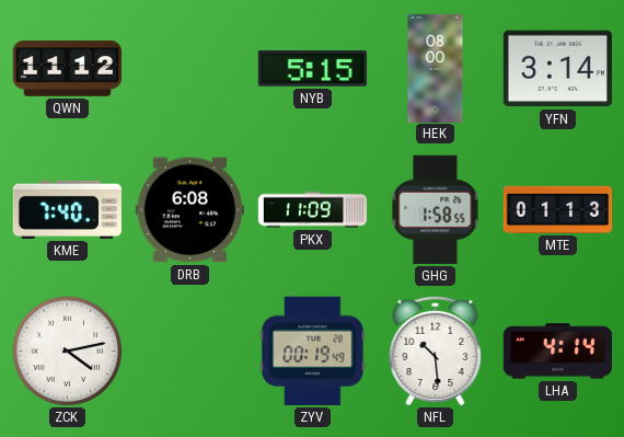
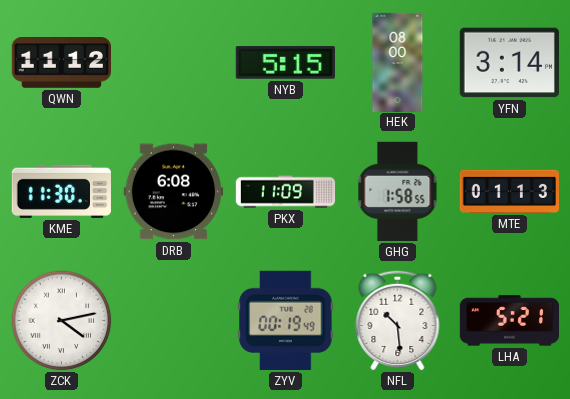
KME: 7:40 -> 11:30
LHA: 4:14 -> 5:21
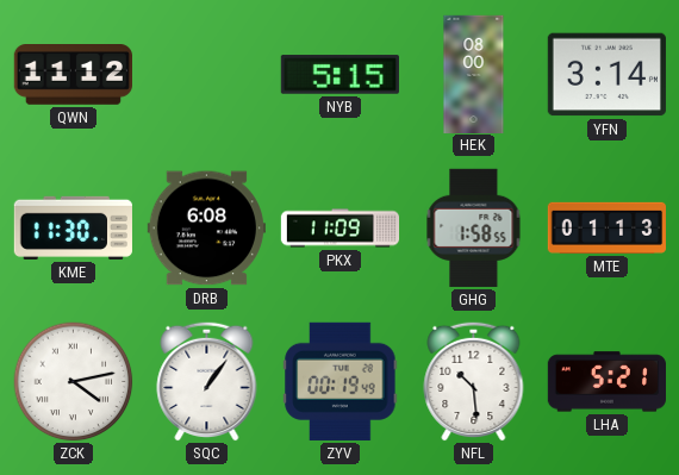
SQC: none -> 1:06
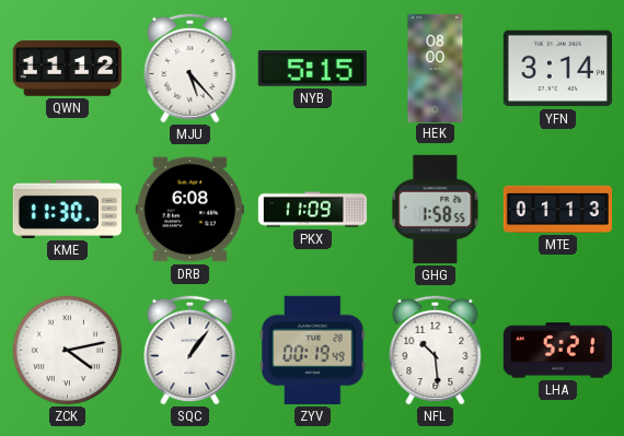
MJU: none -> 5:23
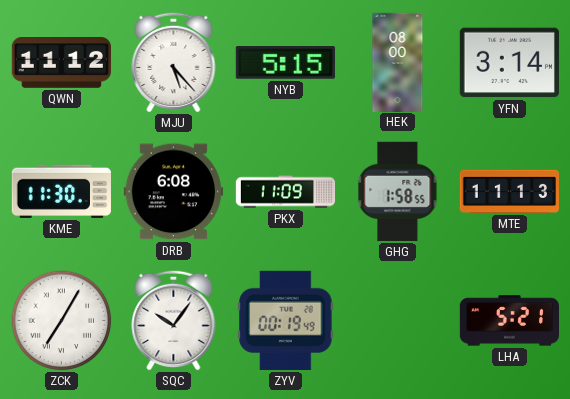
MTE: 01:13 -> 11:13
ZCK: 4:13 -> 7:05
SQC: 1:06 -> 10:06
NFL: 10:29 -> none
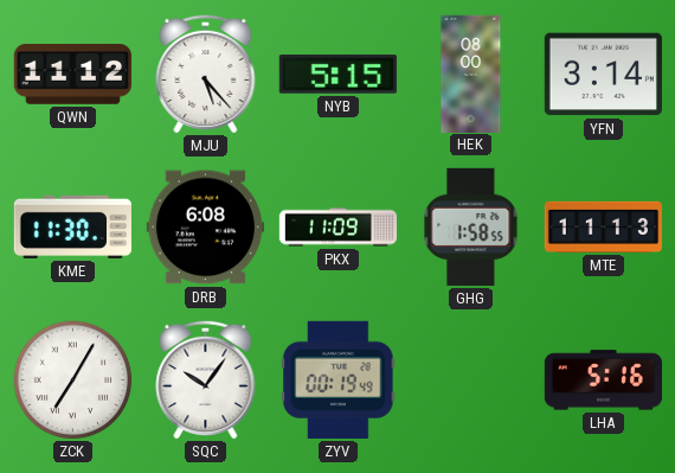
LHA: 5:21 -> 5:16
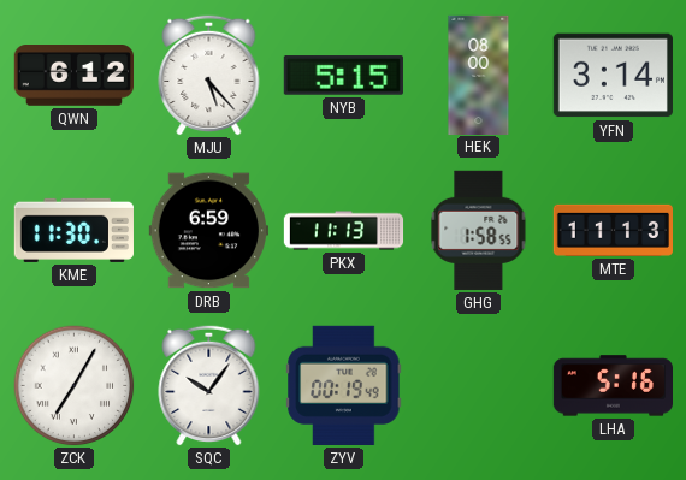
QWN: 11:12 -> 6:12
DRB: 6:08 -> 6:59
PKX: 11:09 -> 11:13
